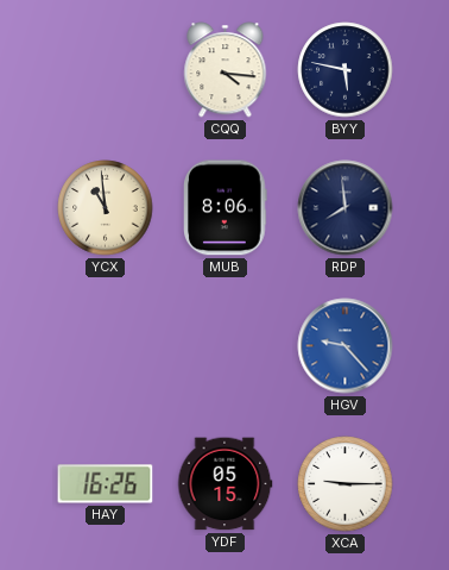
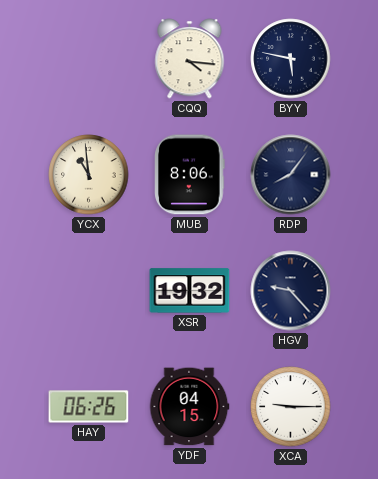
RDP: 7:59 -> 8:06
XSR: none -> 19:32
HGV dial: blue -> navy
HAY: 16:26 -> 06:26
YDF: 05:15 -> 04:15
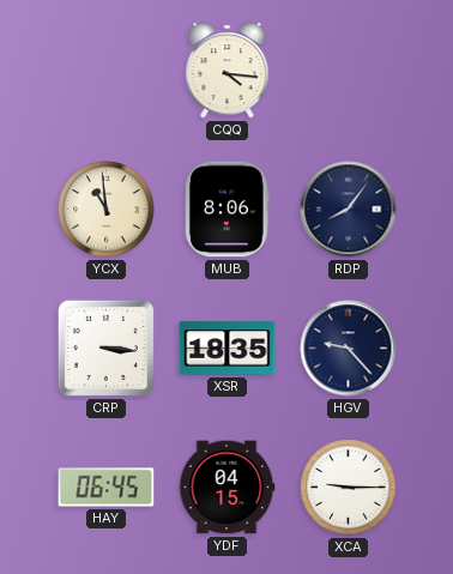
BYY: 5:47 -> none
CRP: none -> 3:16
XSR: 19:32 -> 18:35
HAY: 06:26 -> 06:45
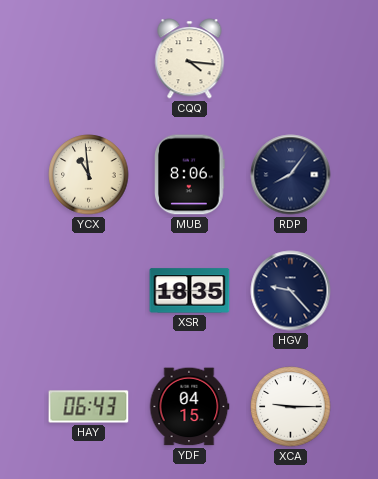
CRP: 3:16 -> none
HAY: 06:45 -> 06:43
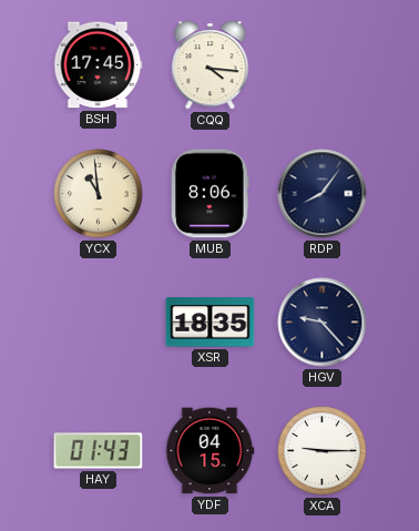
BSH: none -> 17:45
HAY: 06:43 -> 01:43
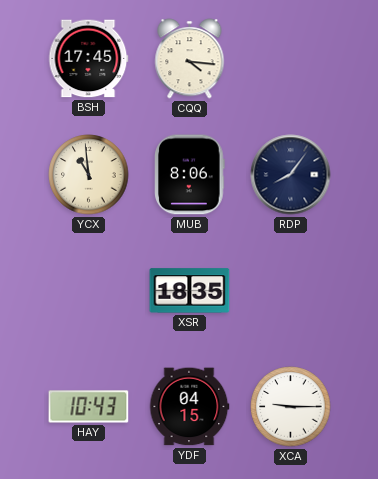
HGV: 9:23 -> none
HAY: 01:43 -> 10:43
